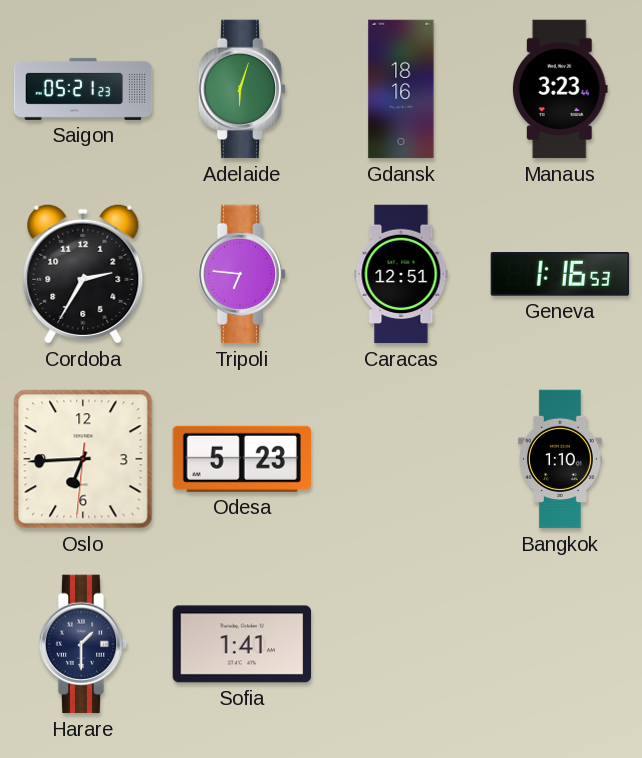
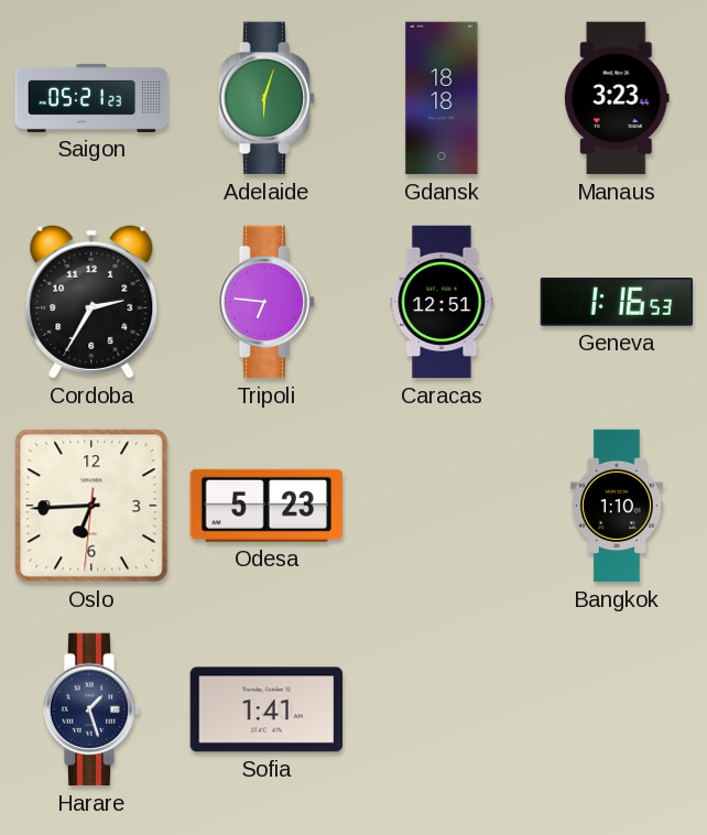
Gdansk: 18:16 -> 18:18
Harare: 1:30 -> 1:27
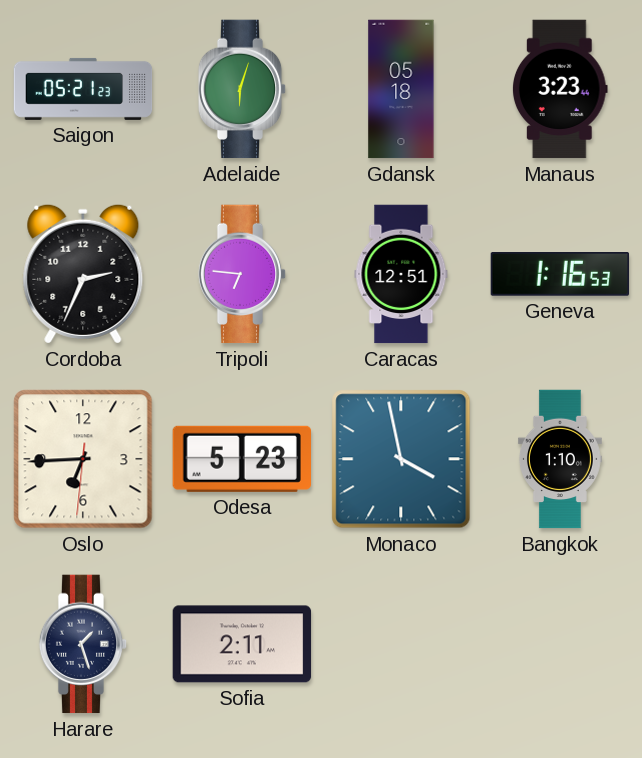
Gdansk: 18:18 -> 05:18
Cordoba: 2:35 -> 2:34
Monaco: none -> 3:58
Sofia: 1:41 -> 2:11
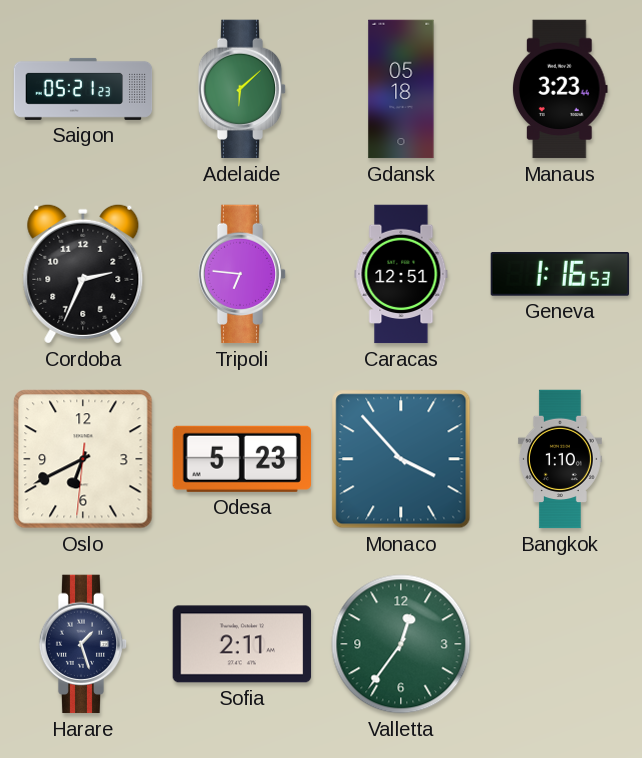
Adelaide: 6:03 -> 6:08
Oslo: 6:44 -> 6:40
Monaco: 3:58 -> 3:53
Valletta: none -> 12:36
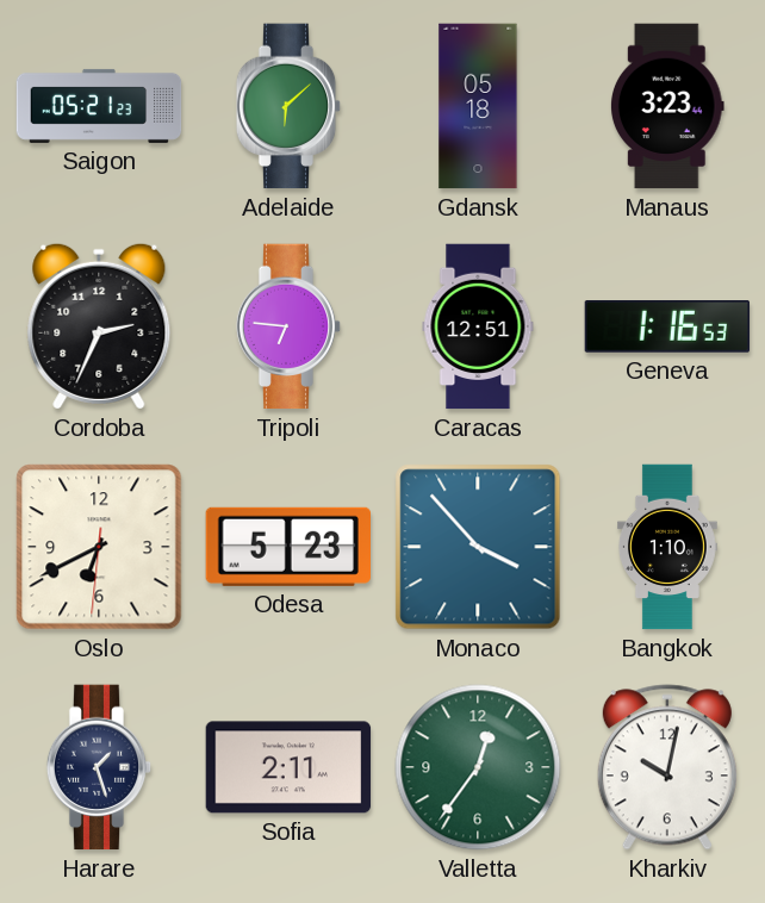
Kharkiv: none -> 10:02
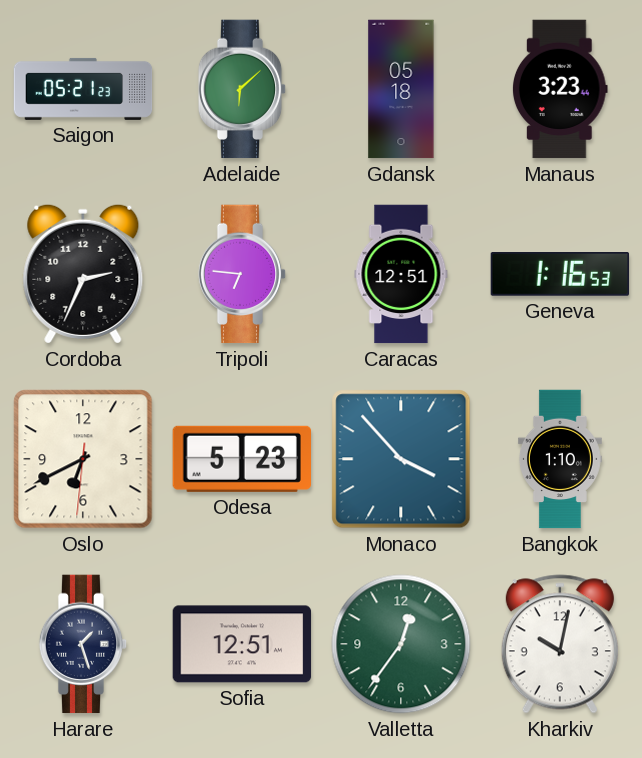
Sofia: 2:11 -> 12:51
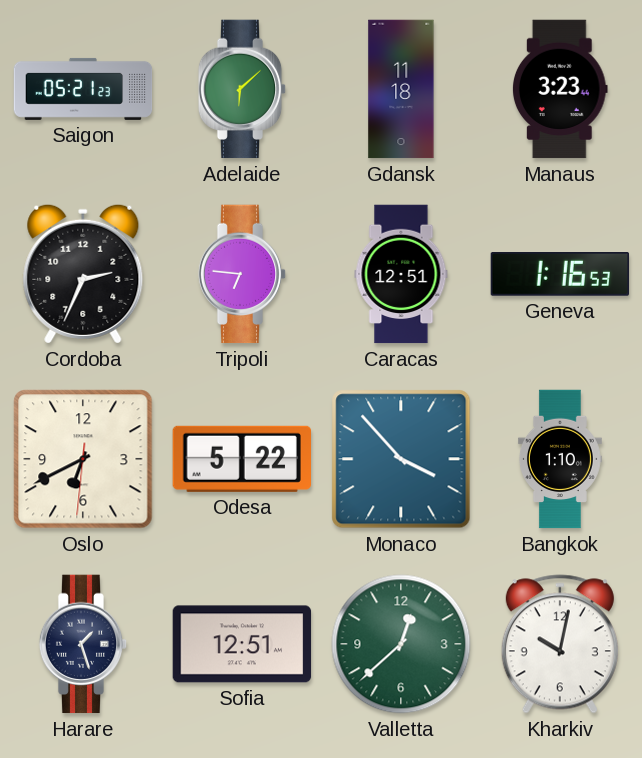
Gdansk: 05:18 -> 11:18
Odesa: 5:23 -> 5:22
Valletta: 12:36 -> 12:38
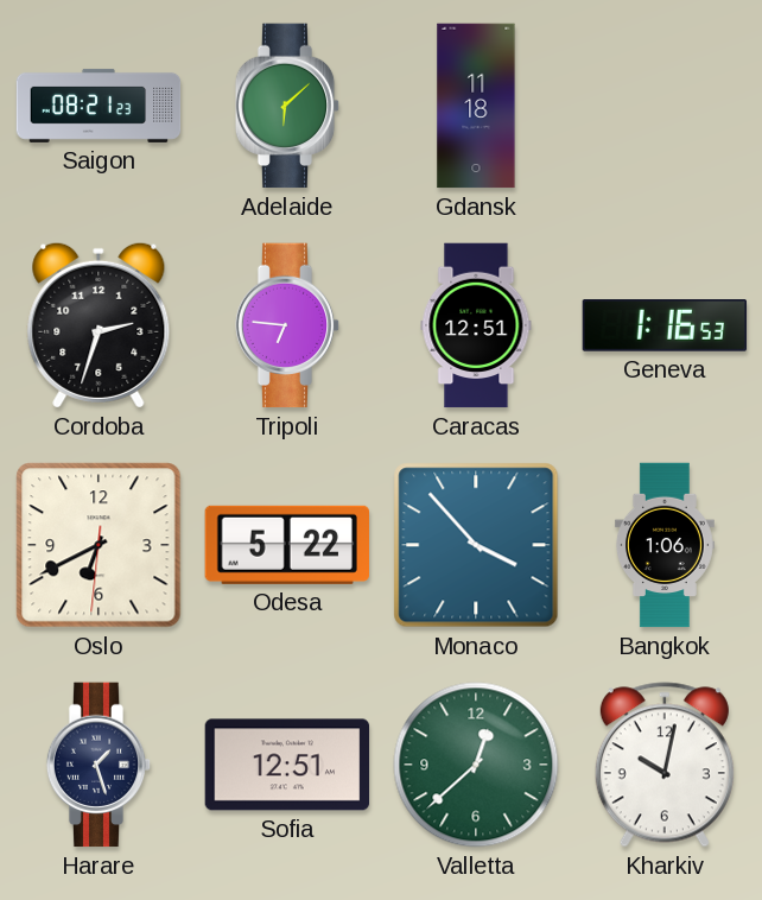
Saigon: 05:21 -> 08:21
Manaus: 3:23 -> none
Cordoba: 2:34 -> 2:33
Bangkok: 1:10 -> 1:06
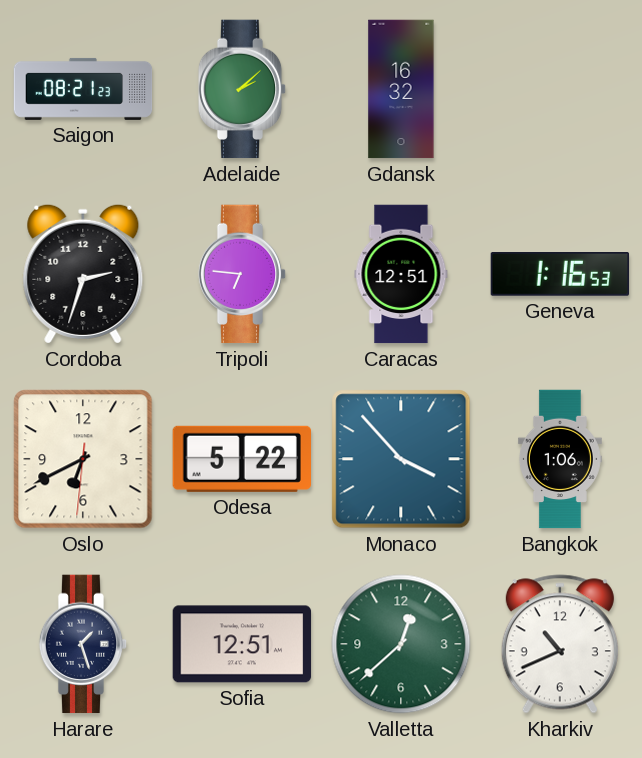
Adelaide: 6:08 -> 2:08
Gdansk: 11:18 -> 16:32
Kharkiv: 10:02 -> 10:41
